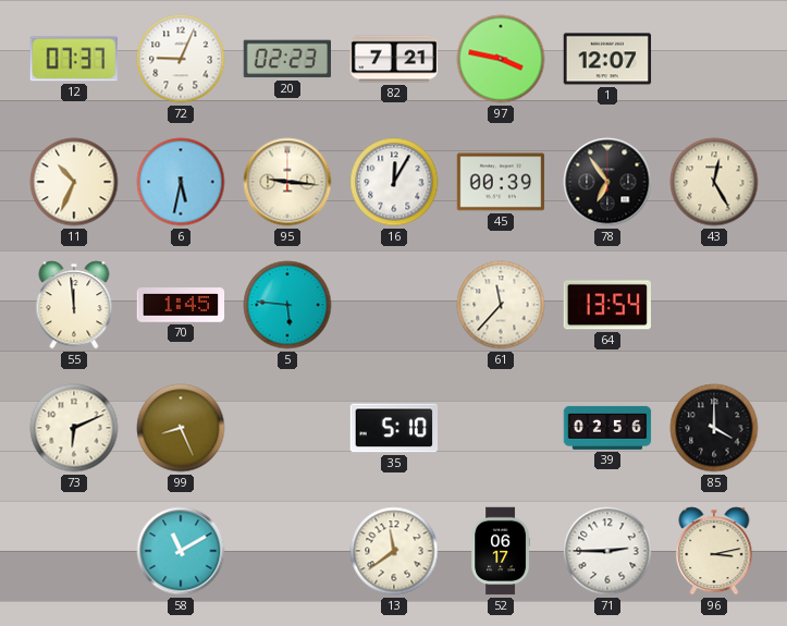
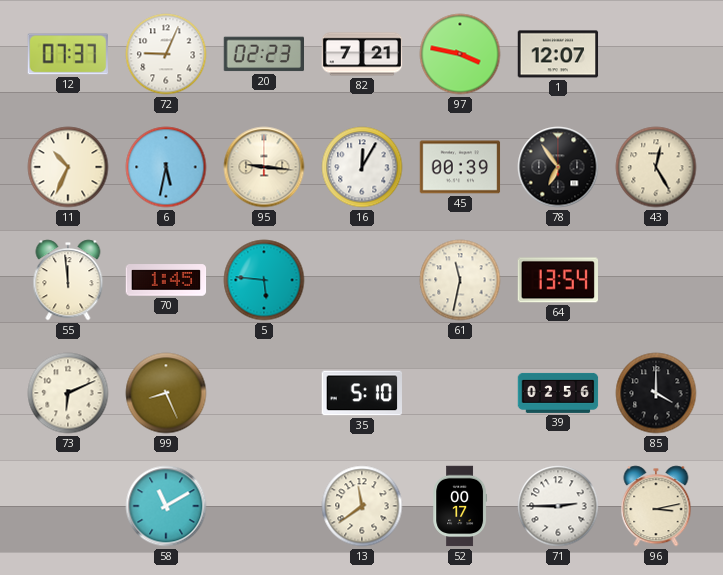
61: 11:37 -> 11:32
52: 06:17 -> 00:17
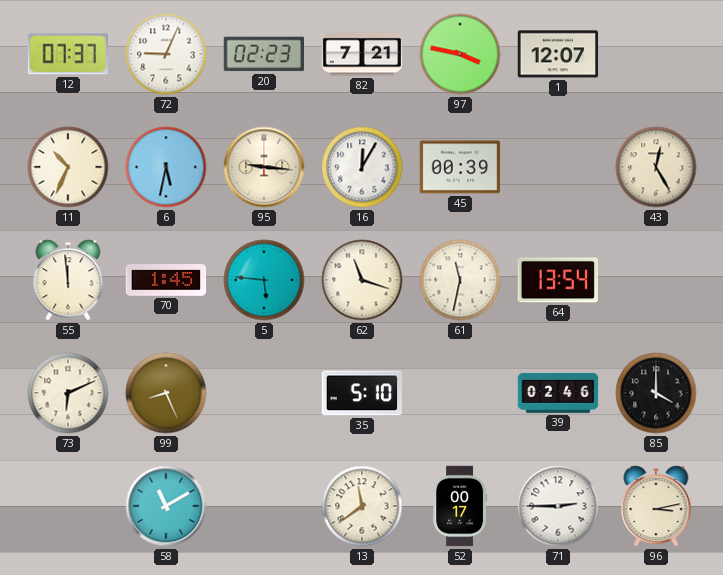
78: 6:54 -> none
62: none -> 11:18
39: 02:56 -> 02:46
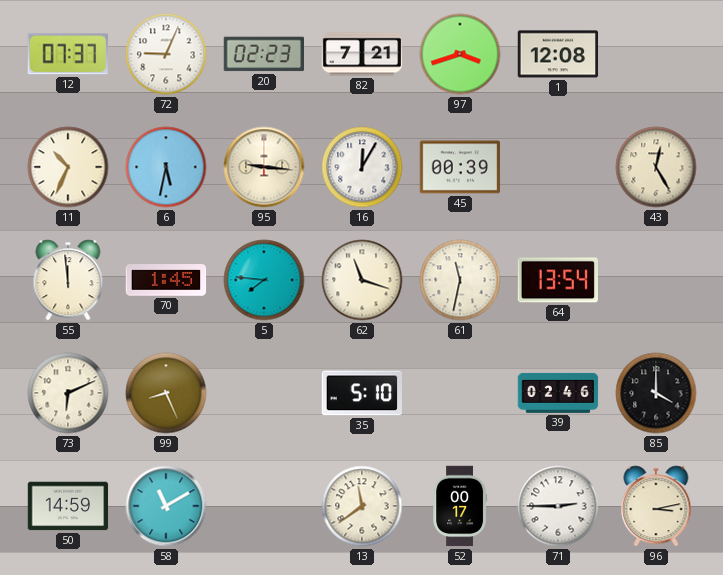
97: 3:47 -> 3:42
1: 12:07 -> 12:08
5: 5:46 -> 7:46
50: none -> 14:59
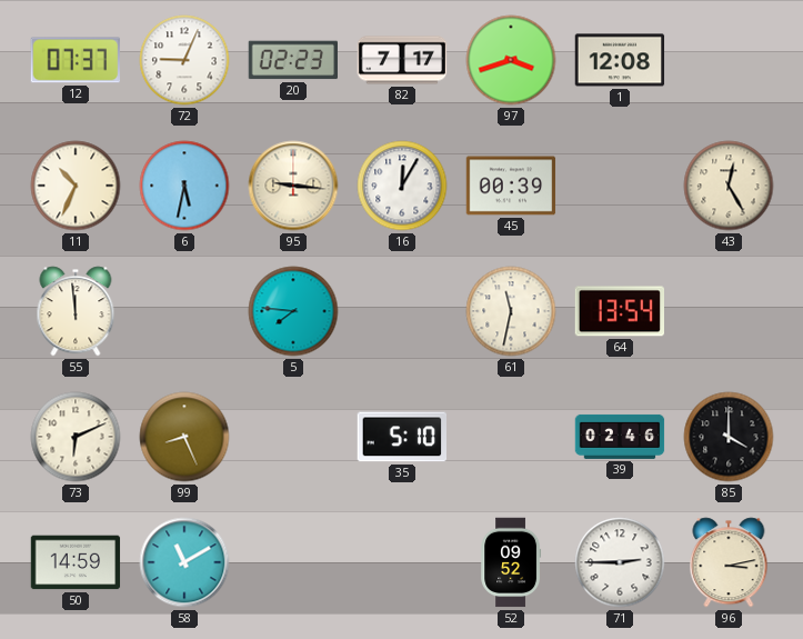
82: 7:21 -> 7:17
70: 1:45 -> none
62: 11:18 -> none
13: 11:39 -> none
52: 00:17 -> 09:52
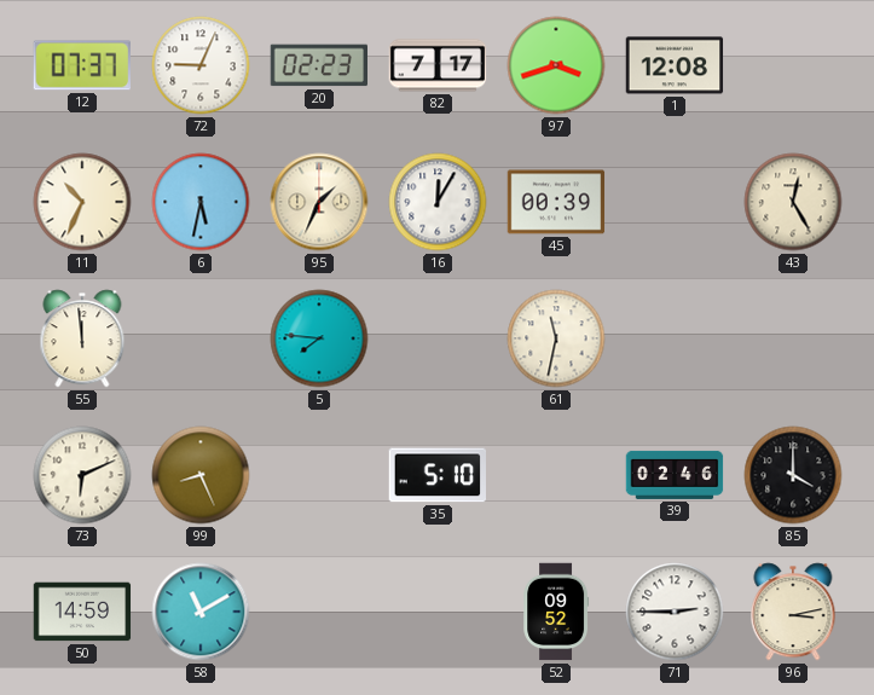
95: 9:16 -> 1:34
64: 13:54 -> none
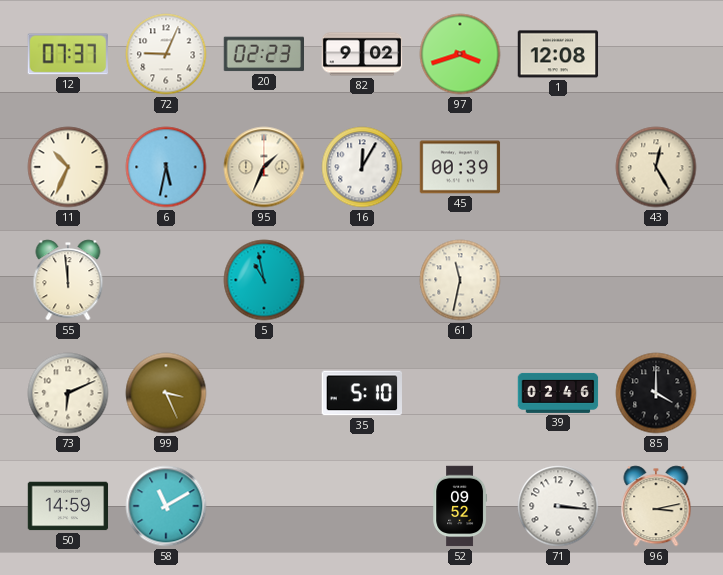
82: 7:17 -> 9:02
5: 7:46 -> 10:58
99: 8:26 -> 3:26
71: 2:45 -> 3:16
